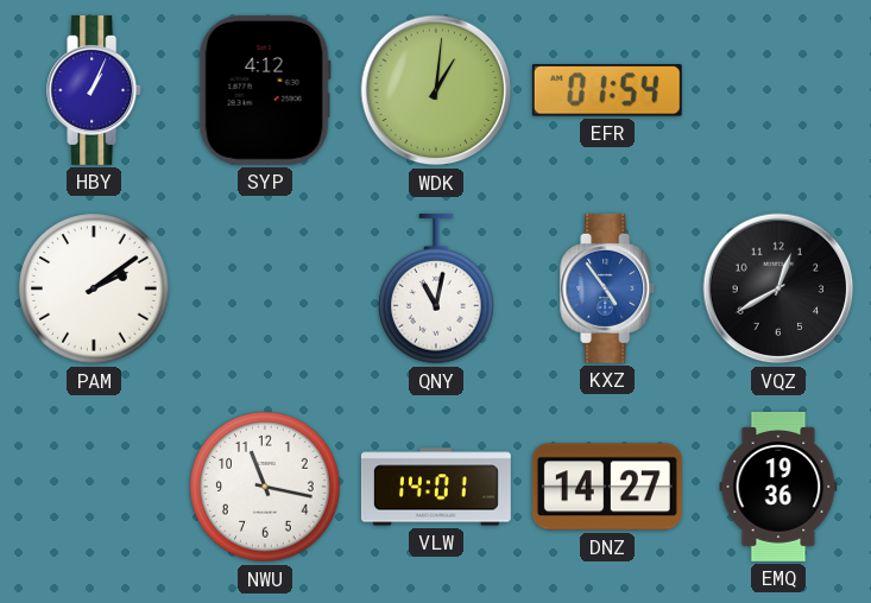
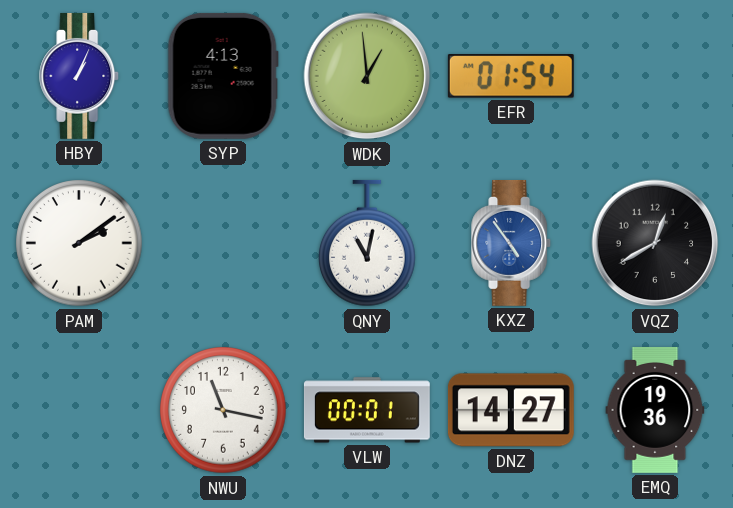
SYP: 4:12 -> 4:13
WDK: 1:01 -> 12:59
VLW: 14:01 -> 00:01
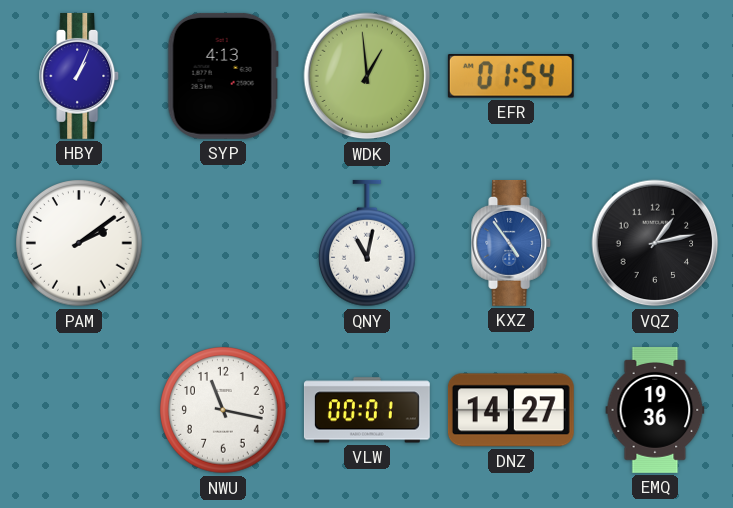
VQZ: 12:40 -> 1:13
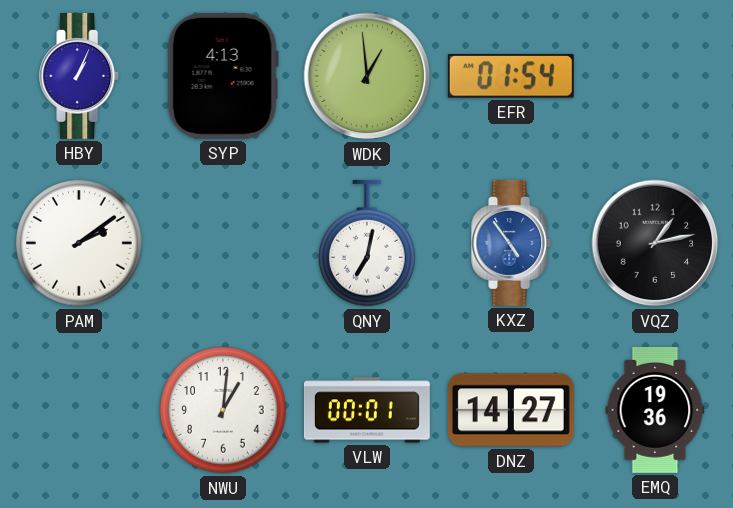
QNY: 11:02 -> 7:02
NWU: 11:17 -> 1:01
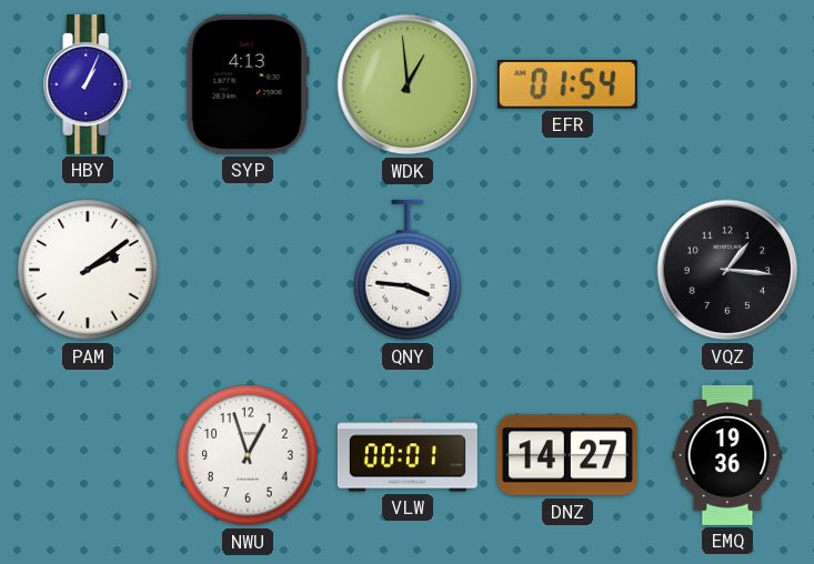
QNY: 7:02 -> 3:46
KXZ: 4:54 -> none
VQZ: 1:13 -> 1:16
NWU: 1:01 -> 12:57
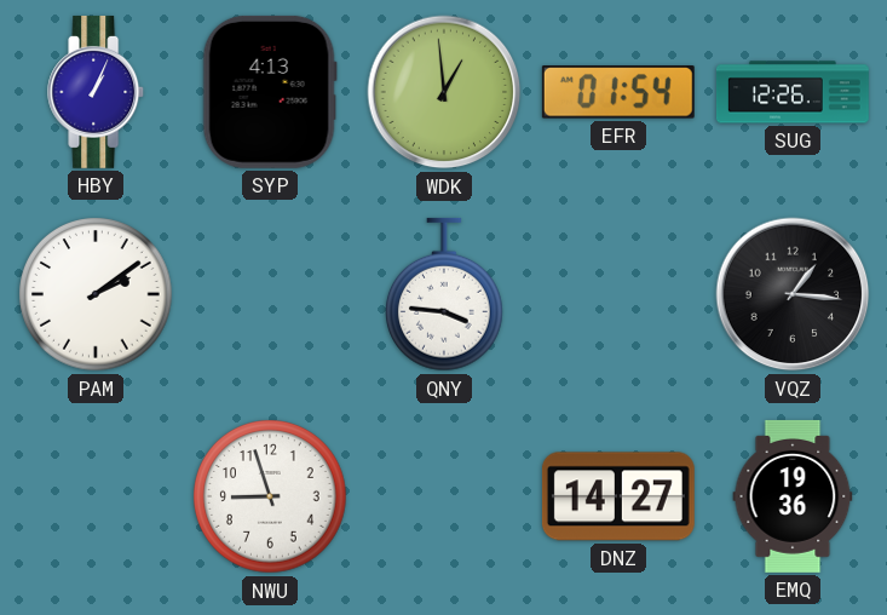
SUG: none -> 12:26
NWU: 12:57 -> 8:57
VLW: 00:01 -> none
